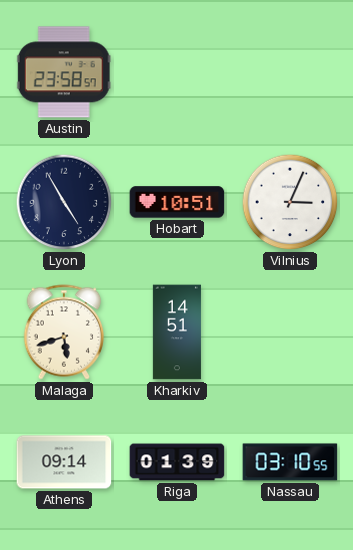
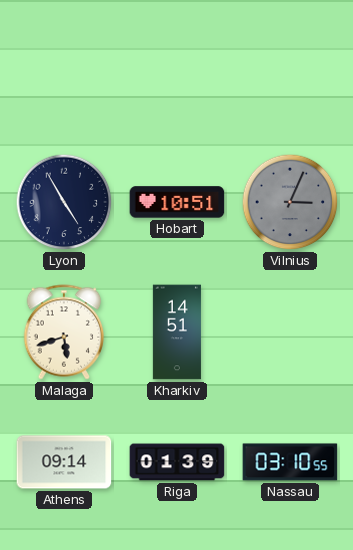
Austin: 23:58 -> none
Vilnius dial: white -> grey
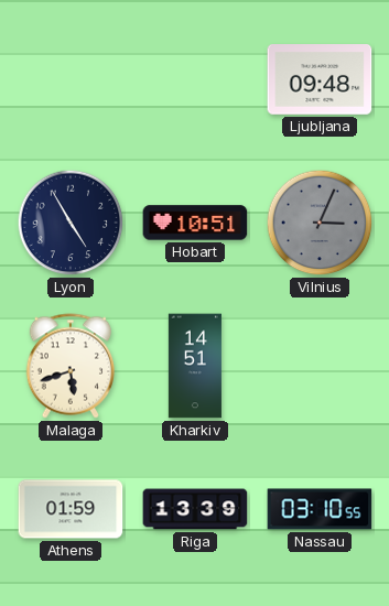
Ljubljana: none -> 09:48
Athens: 09:14 -> 01:59
Riga: 01:39 -> 13:39
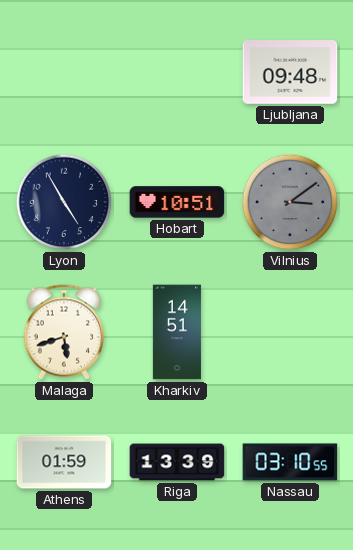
Vilnius: 3:04 -> 3:09
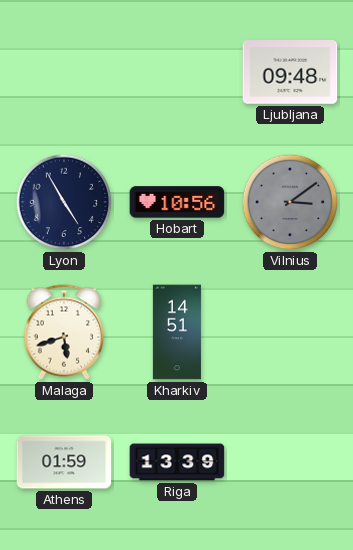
Hobart: 10:51 -> 10:56
Nassau: 03:10 -> none
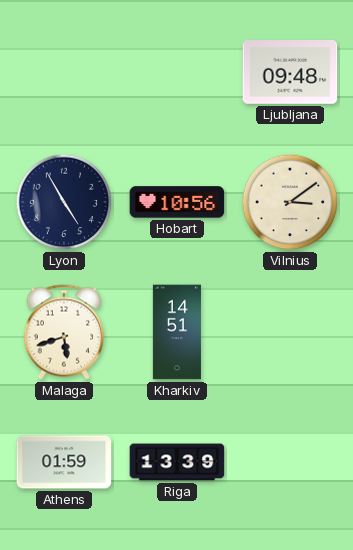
Vilnius dial: grey -> cream
